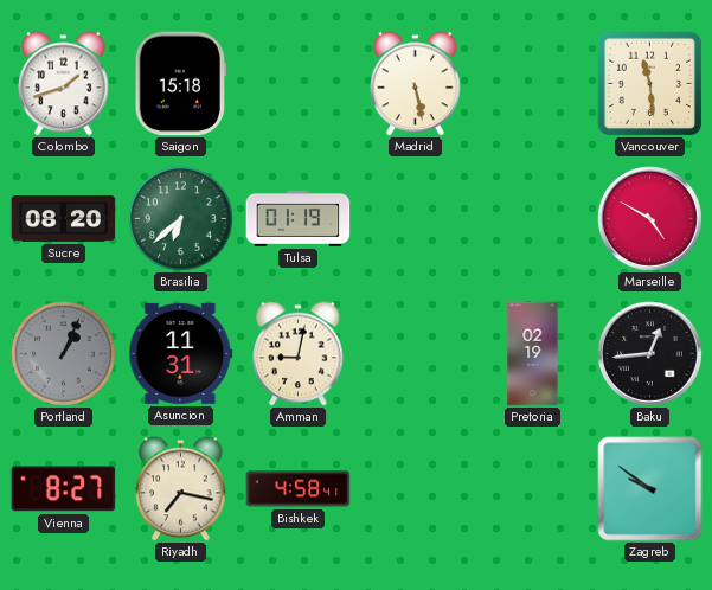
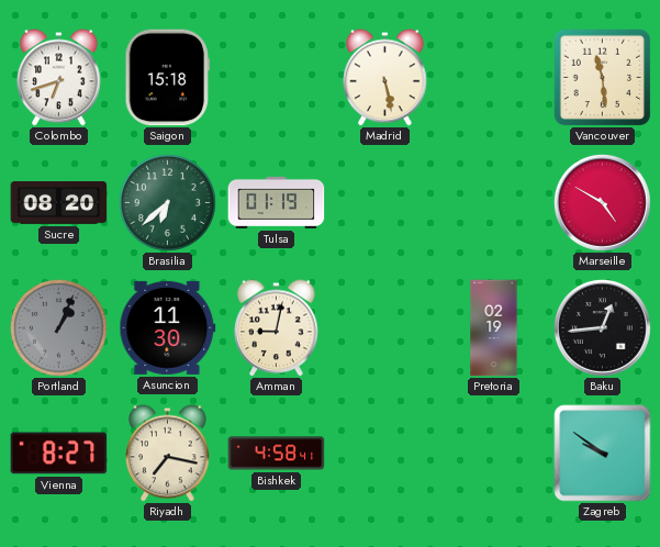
Colombo: 1:42 -> 6:42
Asuncion: 11:31 -> 11:30
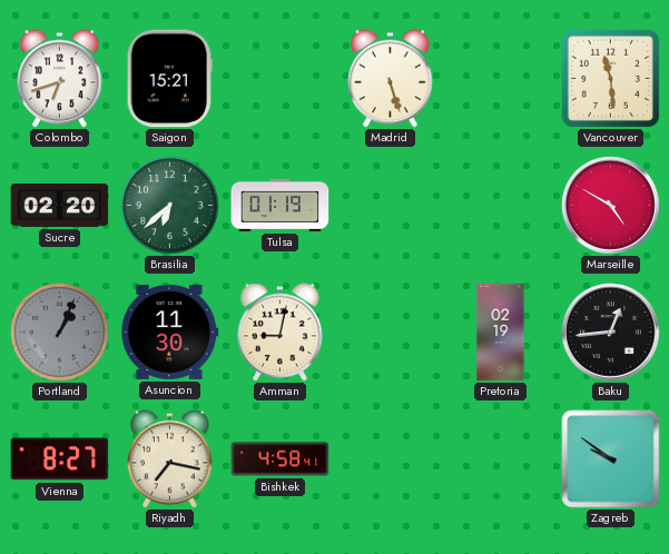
Saigon: 15:18 -> 15:21
Madrid: 5:28 -> 5:27
Sucre: 08:20 -> 02:20
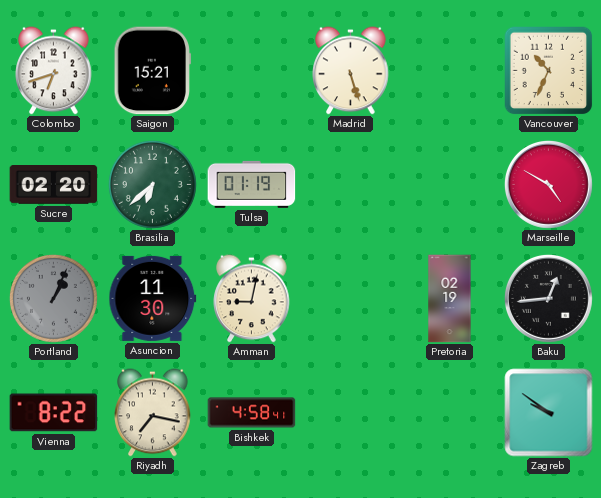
Vancouver: 11:29 -> 10:34
Vienna: 8:27 -> 8:22
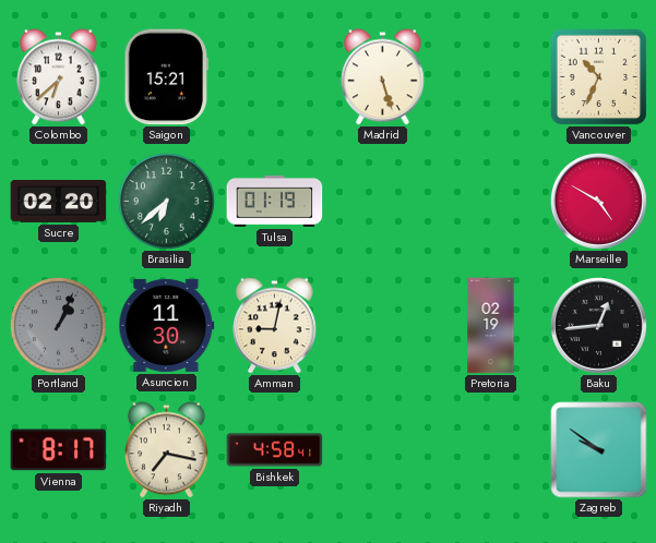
Colombo: 6:42 -> 6:38
Vienna: 8:22 -> 8:17
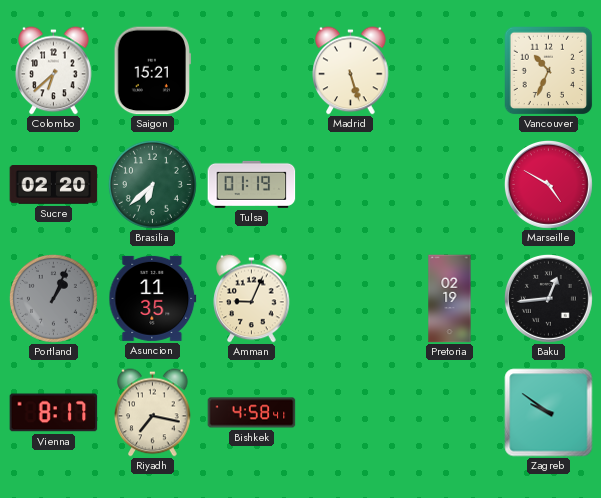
Asuncion: 11:30 -> 11:35
Amman: 9:02 -> 9:04
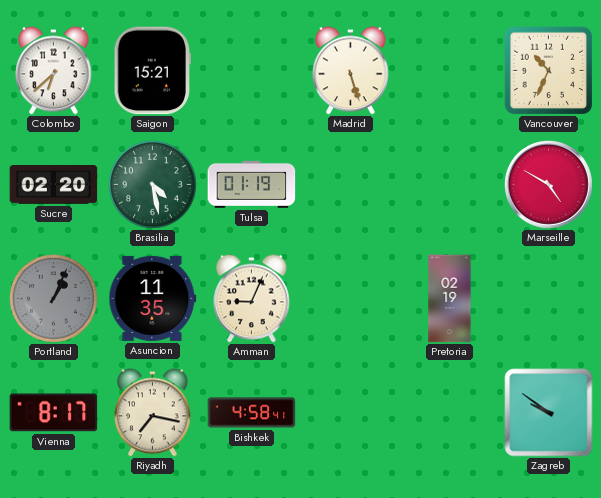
Brasilia: 6:38 -> 4:28
Baku: 12:44 -> none
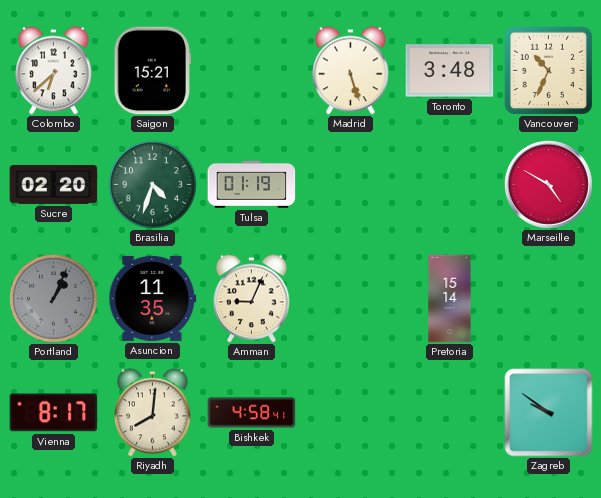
Toronto: none -> 3:48
Brasilia: 4:28 -> 4:33
Pretoria: 02:19 -> 15:14
Riyadh: 7:17 -> 8:01
